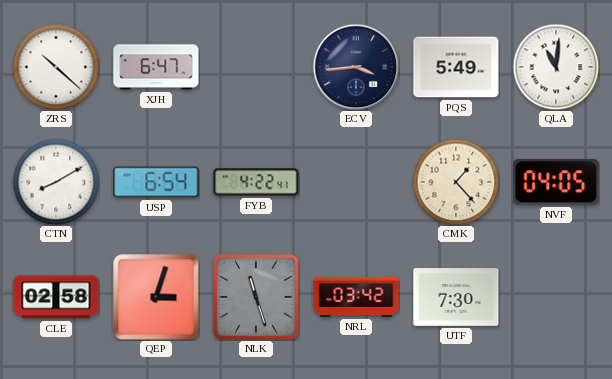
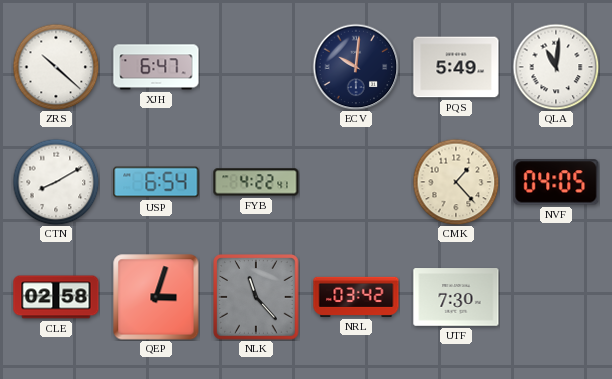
ECV: 3:44 -> 10:01
NLK: 11:27 -> 11:23
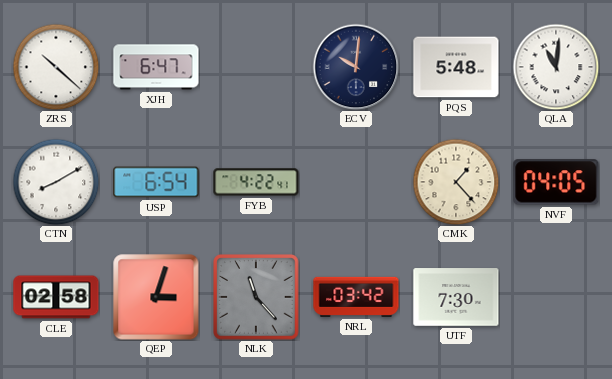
PQS: 5:49 -> 5:48
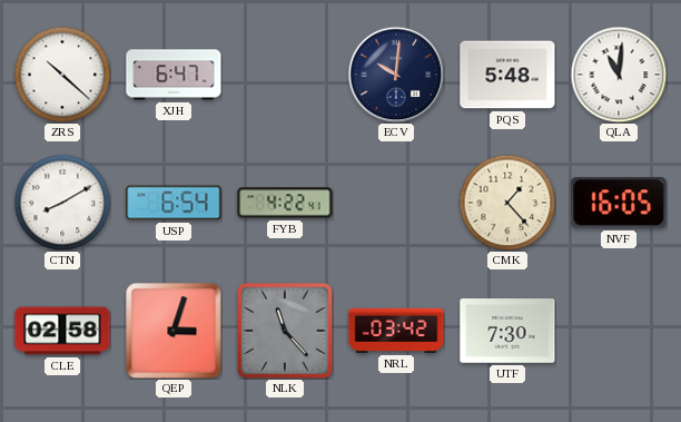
NVF: 04:05 -> 16:05
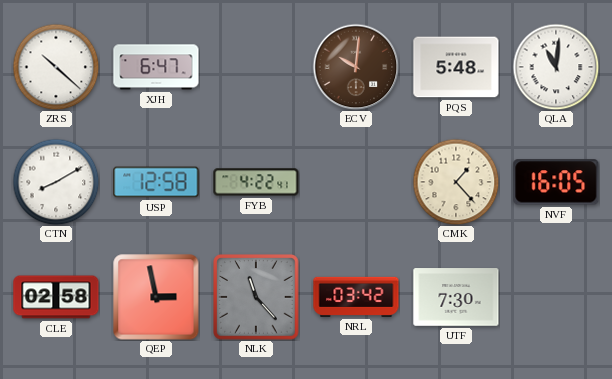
ECV dial: navy -> brown
USP: 6:54 -> 12:58
QEP: 3:03 -> 2:58
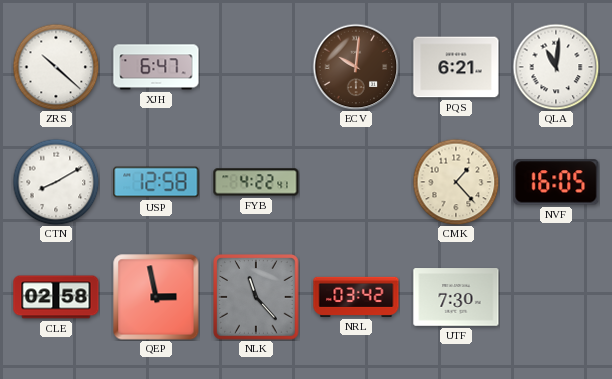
PQS: 5:48 -> 6:21
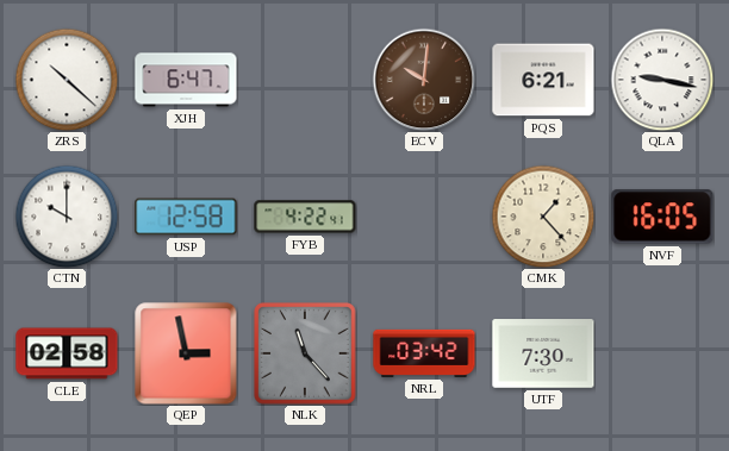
QLA: 11:01 -> 9:17
CTN: 8:10 -> 10:00
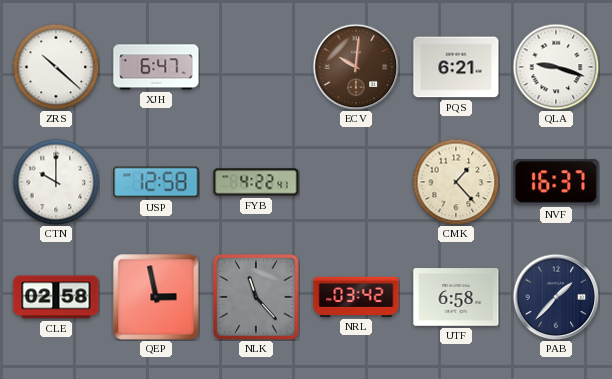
QLA: 9:17 -> 9:18
NVF: 16:05 -> 16:37
UTF: 7:30 -> 6:58
PAB: none -> 1:37
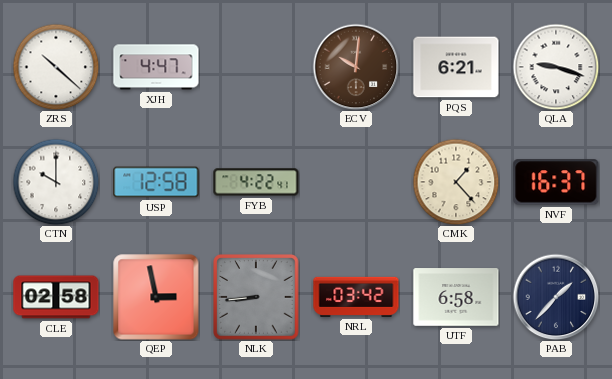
XJH: 6:47 -> 4:47
NLK: 11:23 -> 8:44
